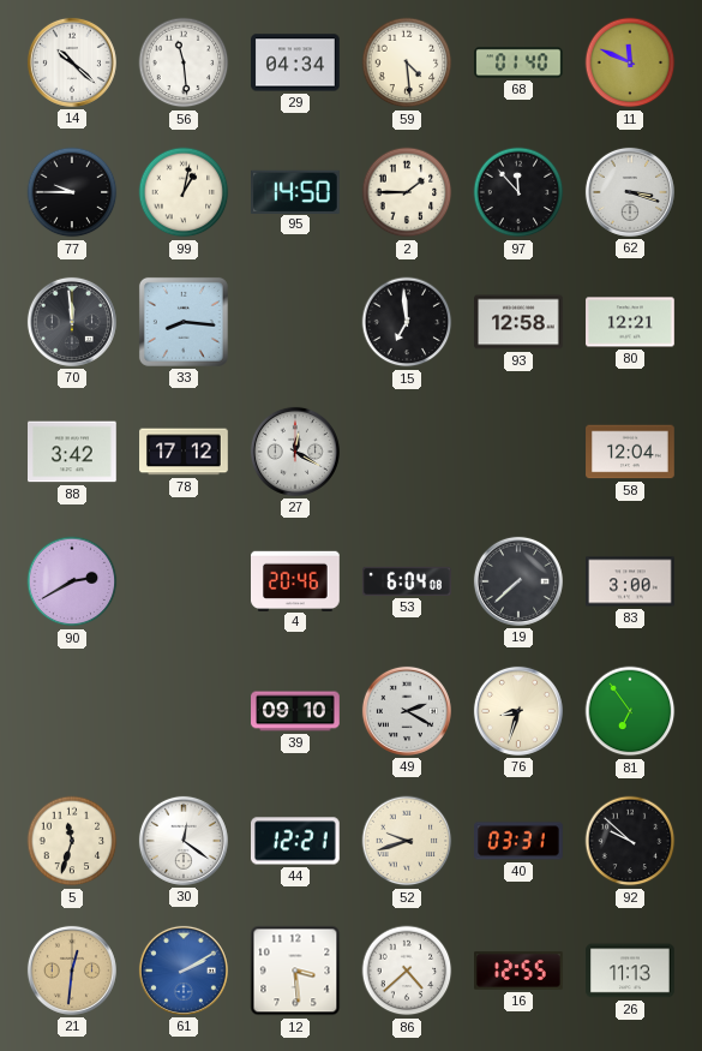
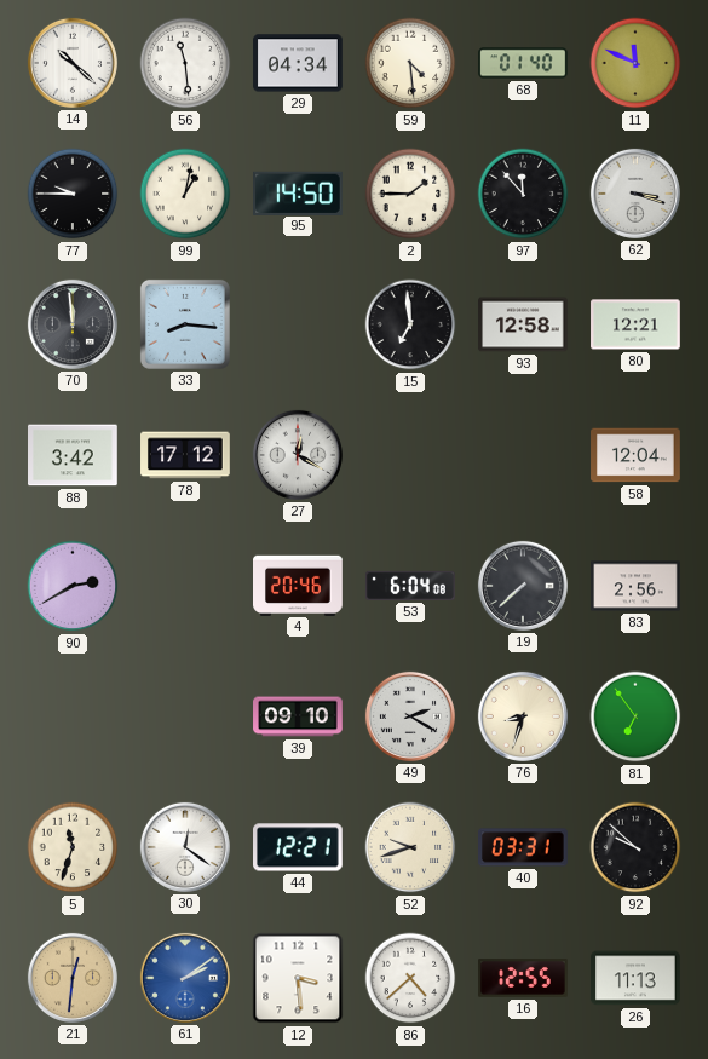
83: 3:00 -> 2:56
61: 2:10 -> 2:09
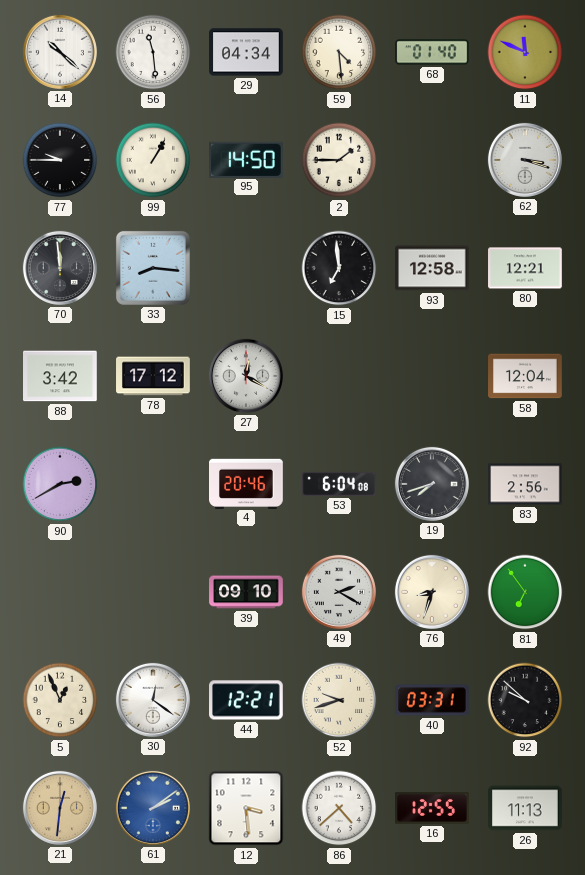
99: 1:02 -> 1:05
97: 11:53 -> none
19: 7:38 -> 7:42
5: 11:33 -> 12:56
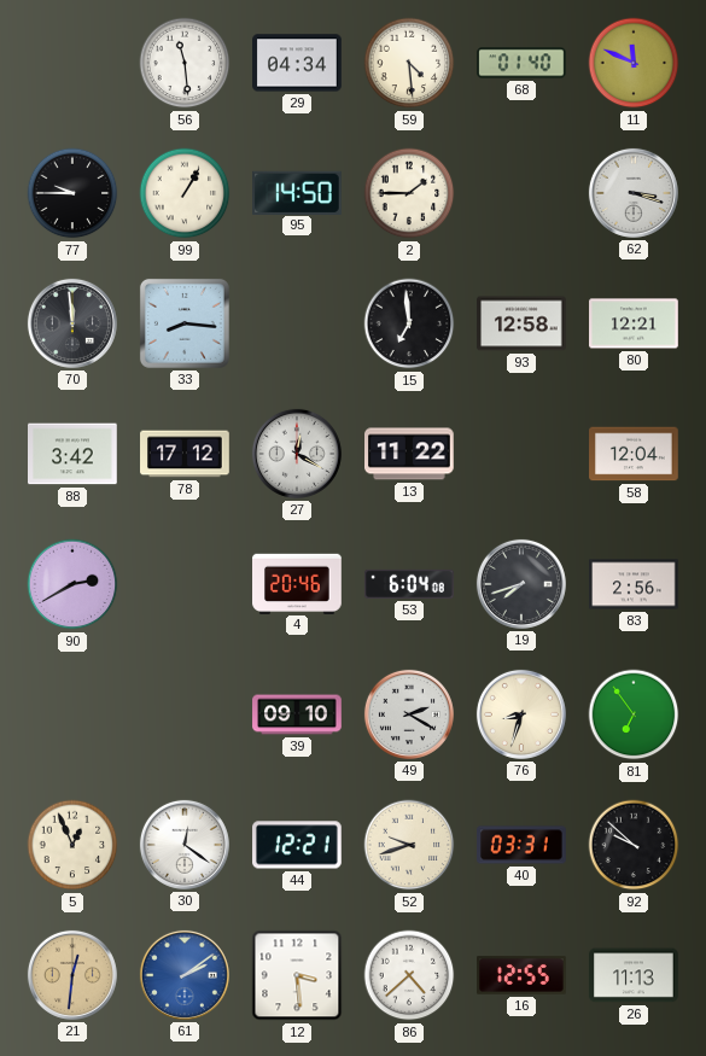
14: 10:22 -> none
13: none -> 11:22
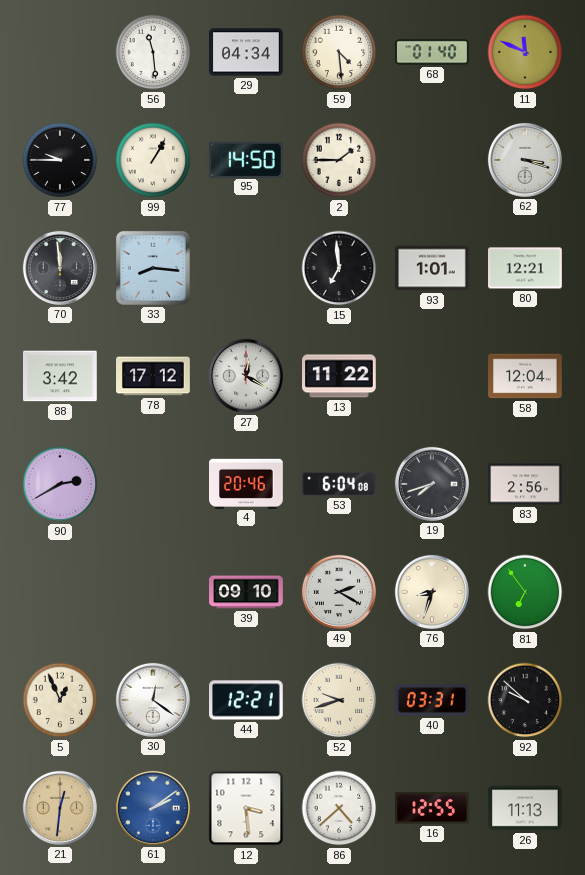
93: 12:58 -> 1:01
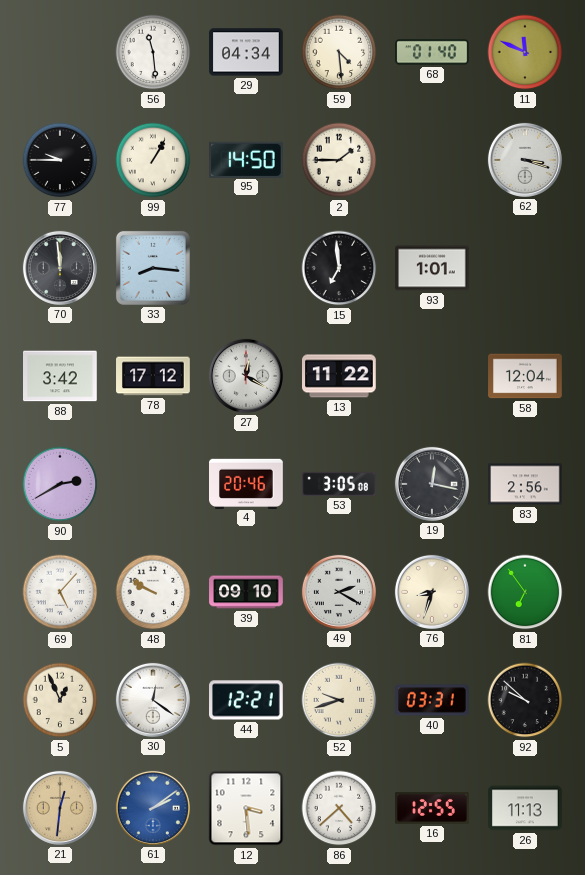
80: 12:21 -> none
53: 6:04 -> 3:05
19: 7:42 -> 12:17
69: none -> 5:07
48: none -> 9:50
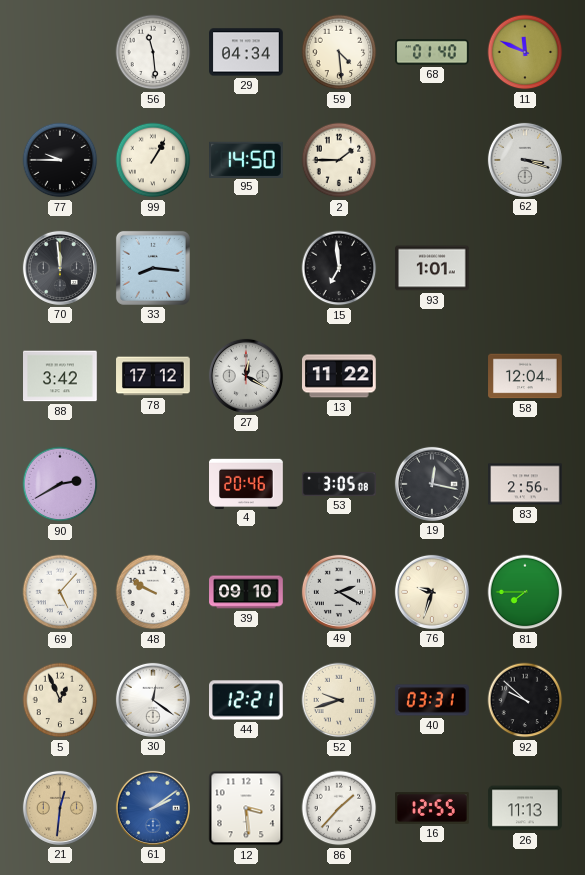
76: 8:33 -> 9:33
81: 6:54 -> 7:45
86: 4:38 -> 1:37
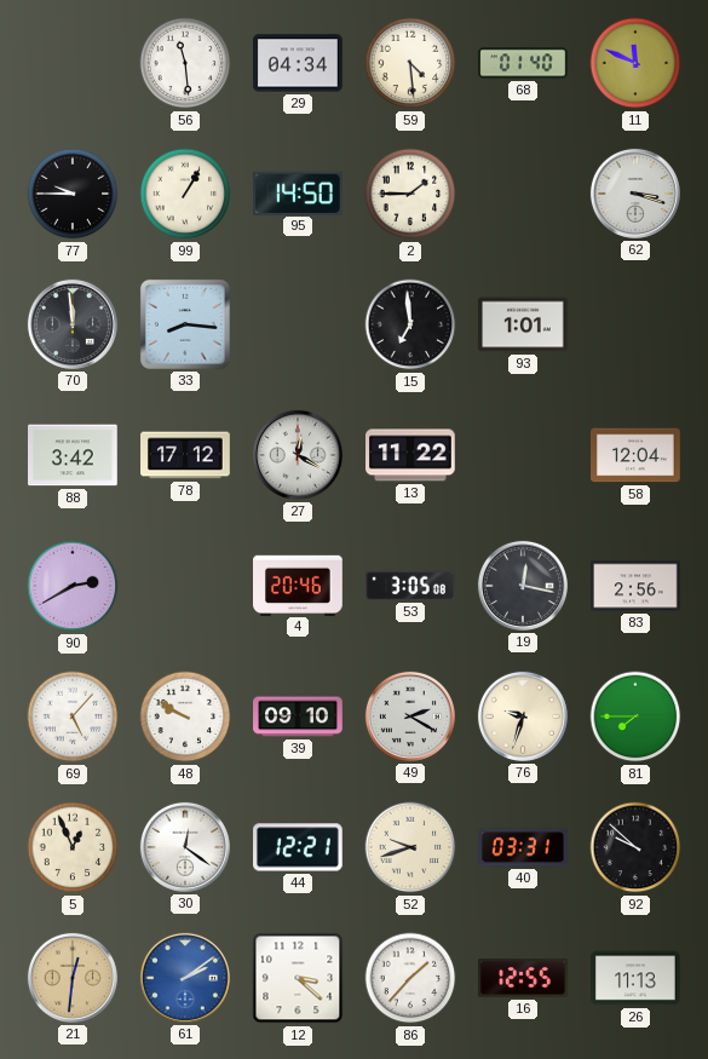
12: 3:29 -> 3:22
